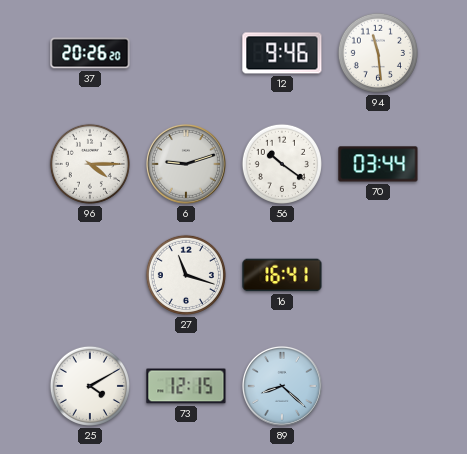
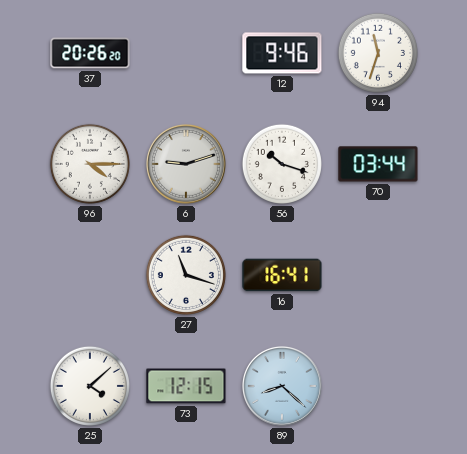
94: 11:29 -> 11:33
56: 10:21 -> 10:18
25: 4:10 -> 4:08
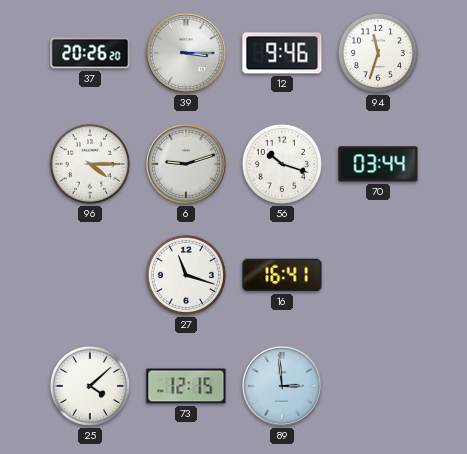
39: none -> 3:15
89: 8:22 -> 2:59
